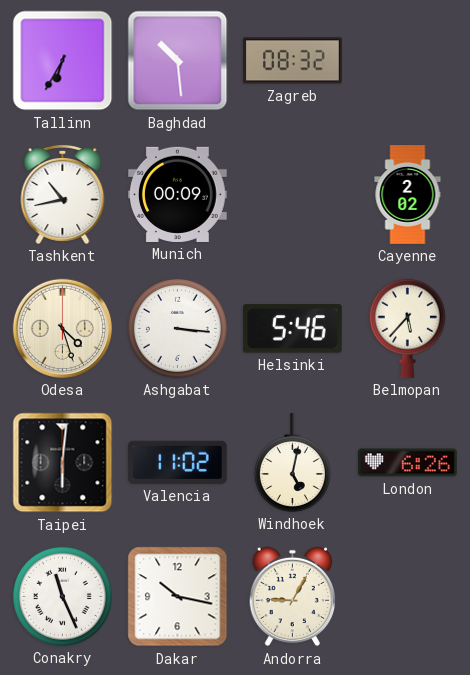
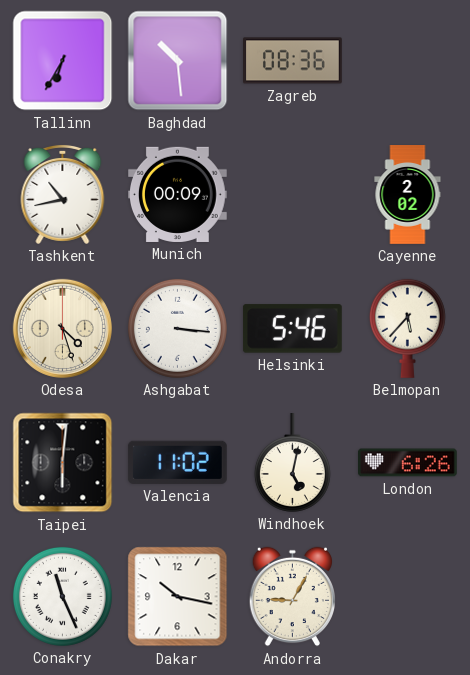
Zagreb: 08:32 -> 08:36
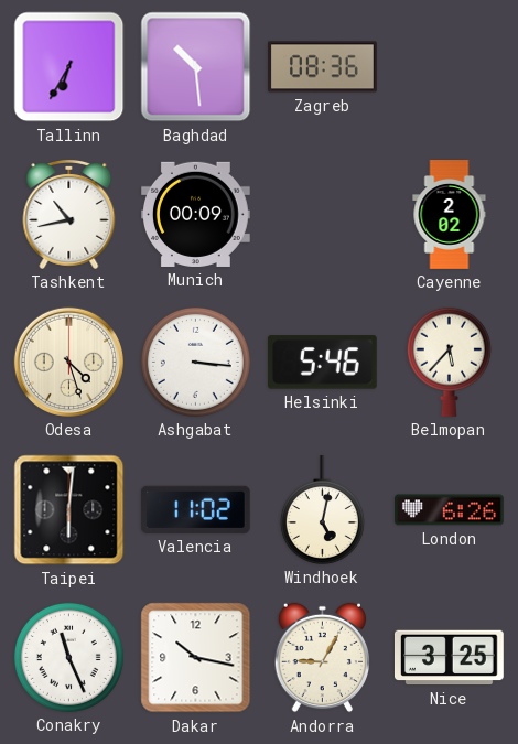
Nice: none -> 3:25
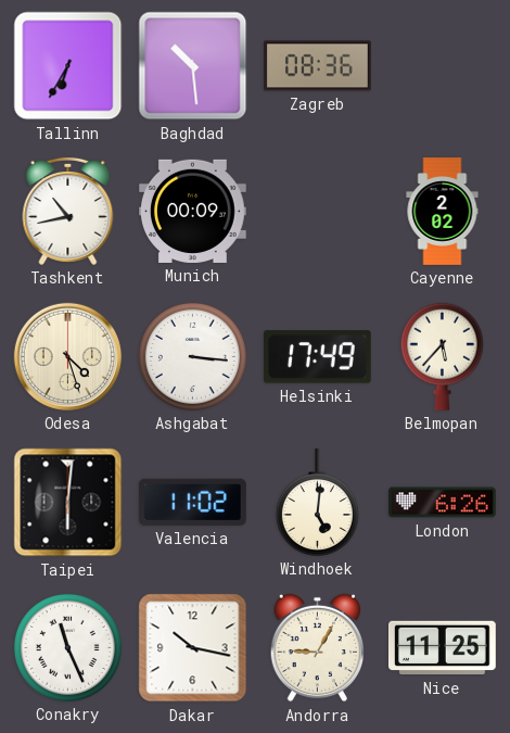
Helsinki: 5:46 -> 17:49
Windhoek: 5:02 -> 5:01
Nice: 3:25 -> 11:25
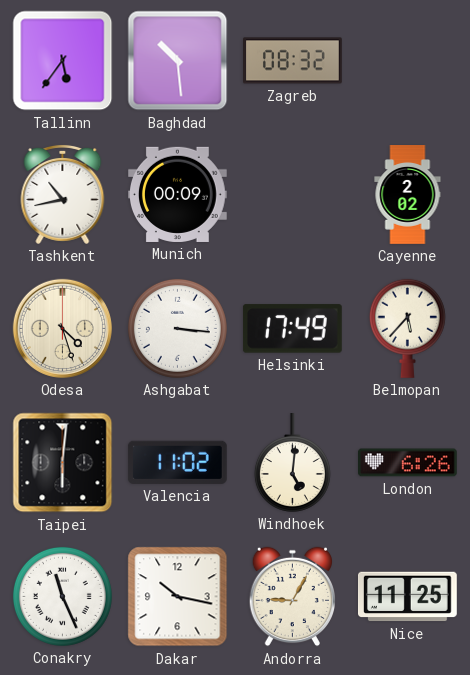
Tallinn: 6:35 -> 5:36
Zagreb: 08:36 -> 08:32
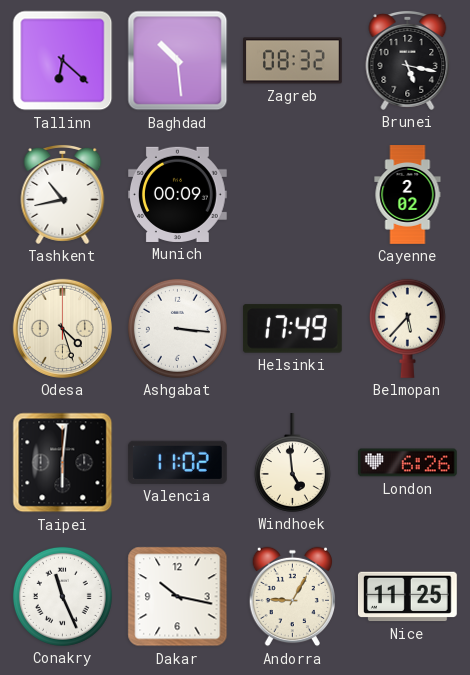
Tallinn: 5:36 -> 6:22
Brunei: none -> 5:17
Windhoek: 5:01 -> 4:59
